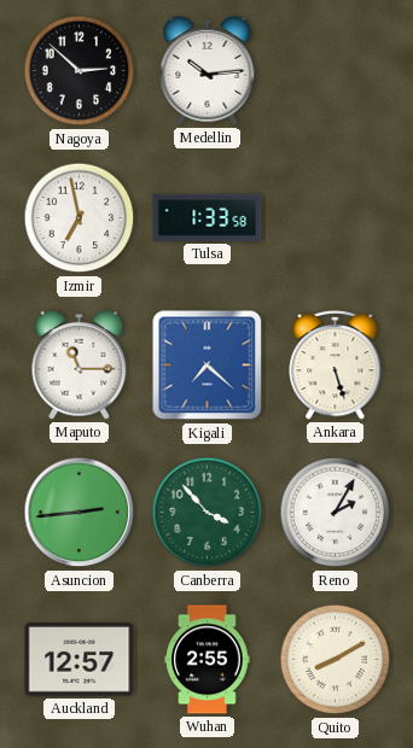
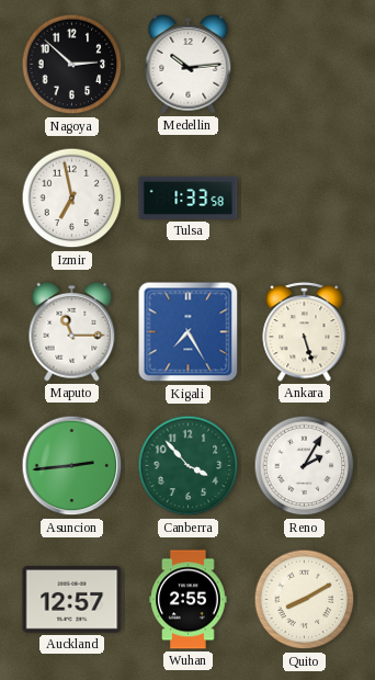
Kigali: 7:22 -> 7:25
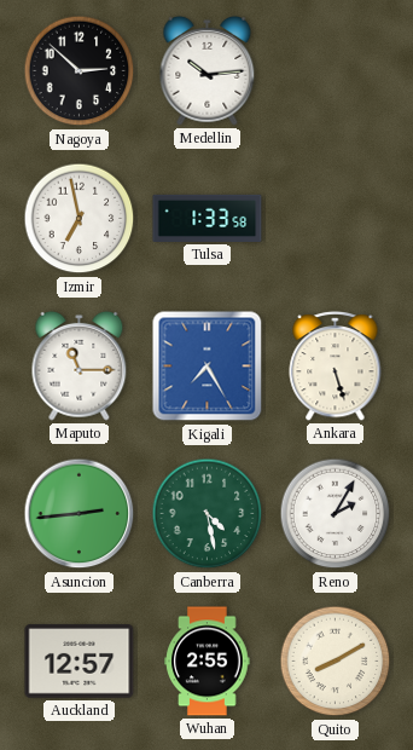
Canberra: 3:53 -> 4:28
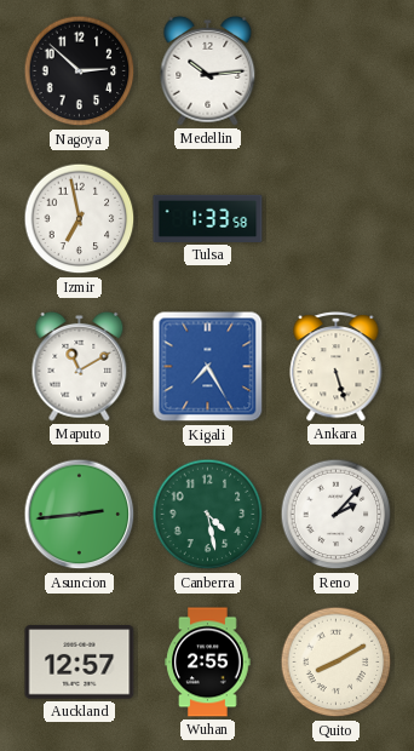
Maputo: 11:15 -> 11:10
Reno: 2:05 -> 2:07
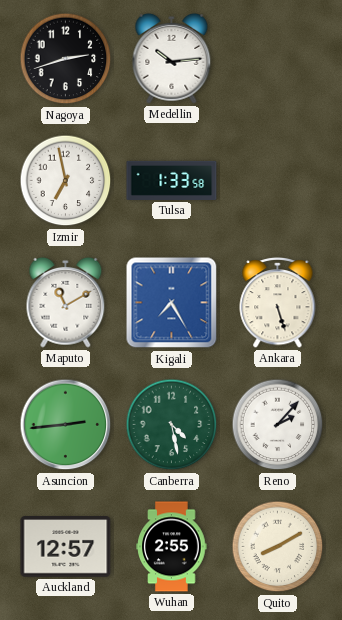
Nagoya: 2:52 -> 2:42
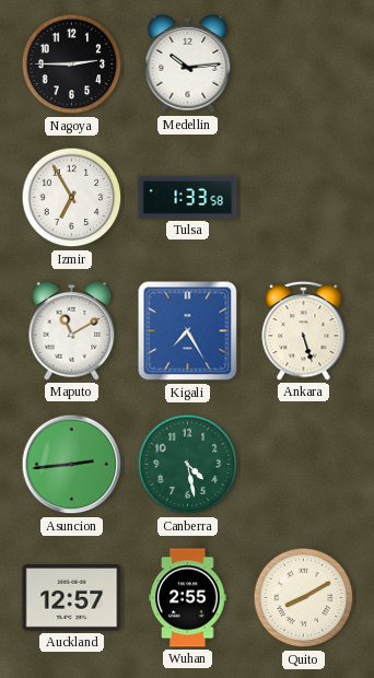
Nagoya: 2:42 -> 2:45
Izmir: 6:58 -> 6:55
Reno: 2:07 -> none
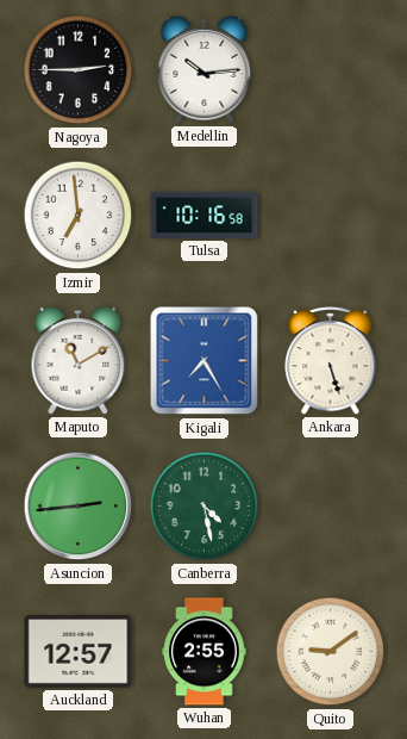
Izmir: 6:55 -> 6:59
Tulsa: 1:33 -> 10:16
Quito: 8:10 -> 9:09
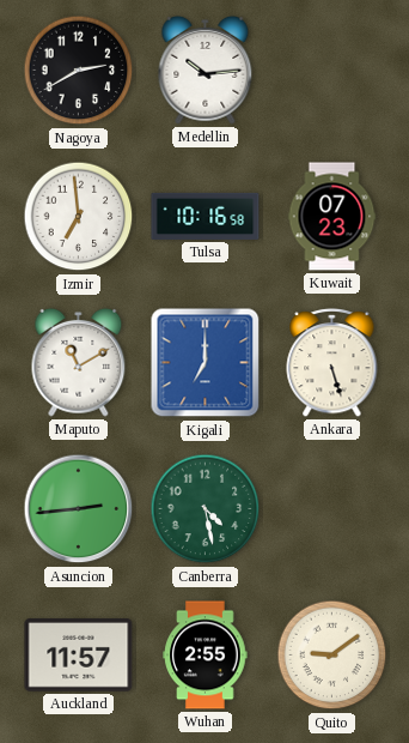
Nagoya: 2:45 -> 2:40
Kuwait: none -> 07:23
Kigali: 7:25 -> 7:00
Auckland: 12:57 -> 11:57
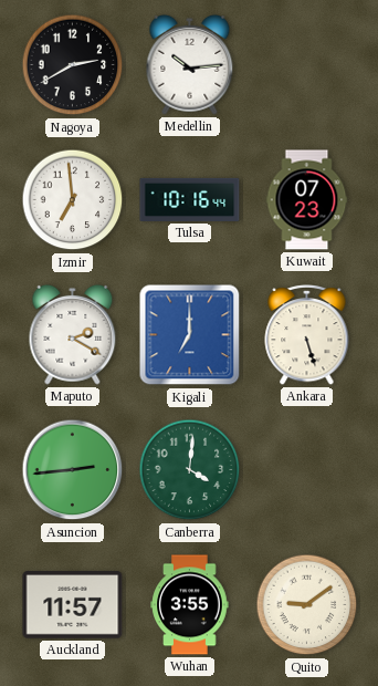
Tulsa: 10:16:58 -> 10:16:44
Maputo: 11:10 -> 2:20
Canberra: 4:28 -> 4:01
Wuhan: 2:55 -> 3:55
